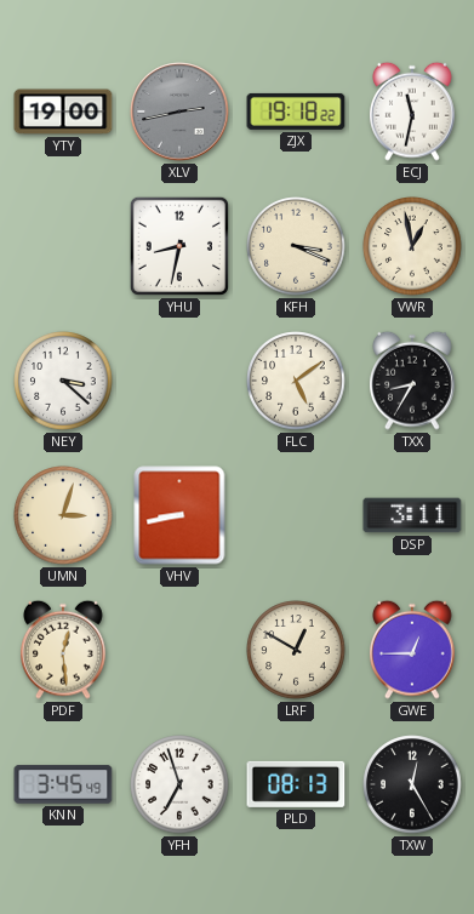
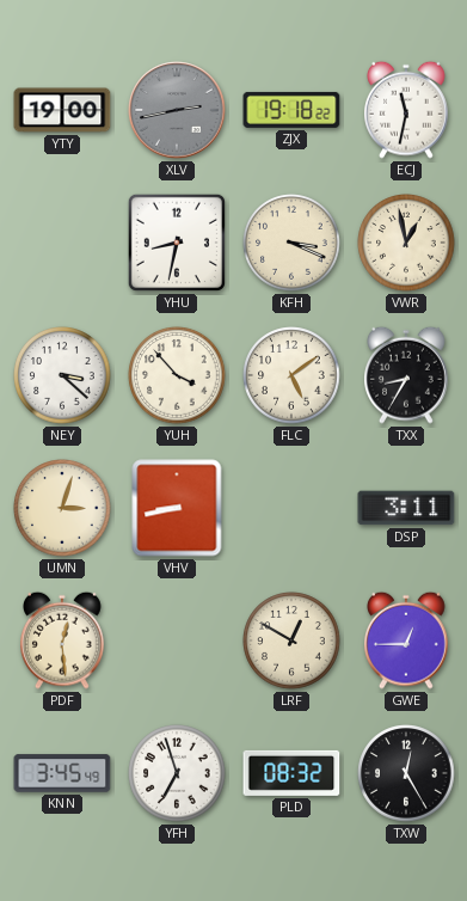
YUH: none -> 3:53
PLD: 08:13 -> 08:32
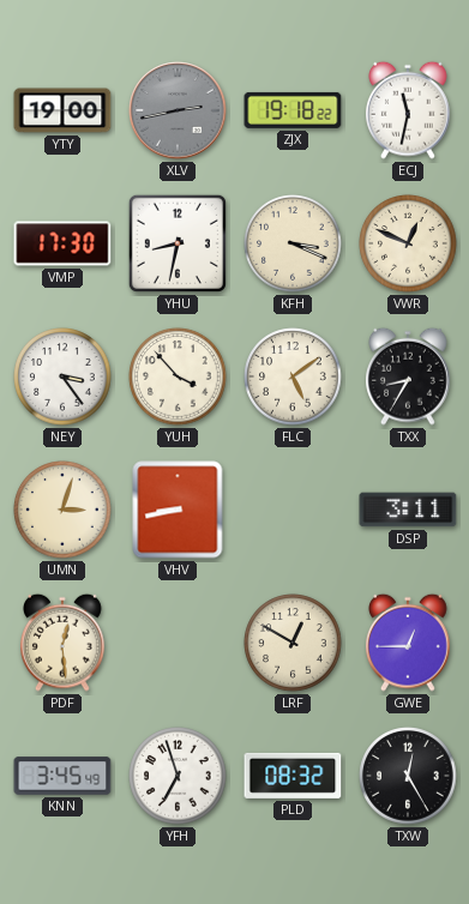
VMP: none -> 17:30
VWR: 12:58 -> 12:49
NEY: 3:22 -> 3:24
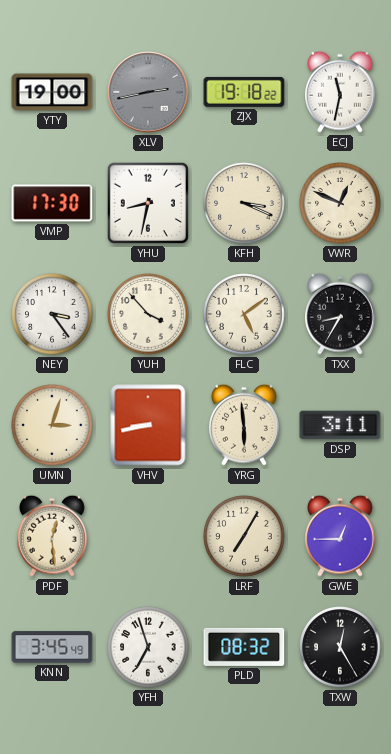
YRG: none -> 5:59
LRF: 12:50 -> 7:05
